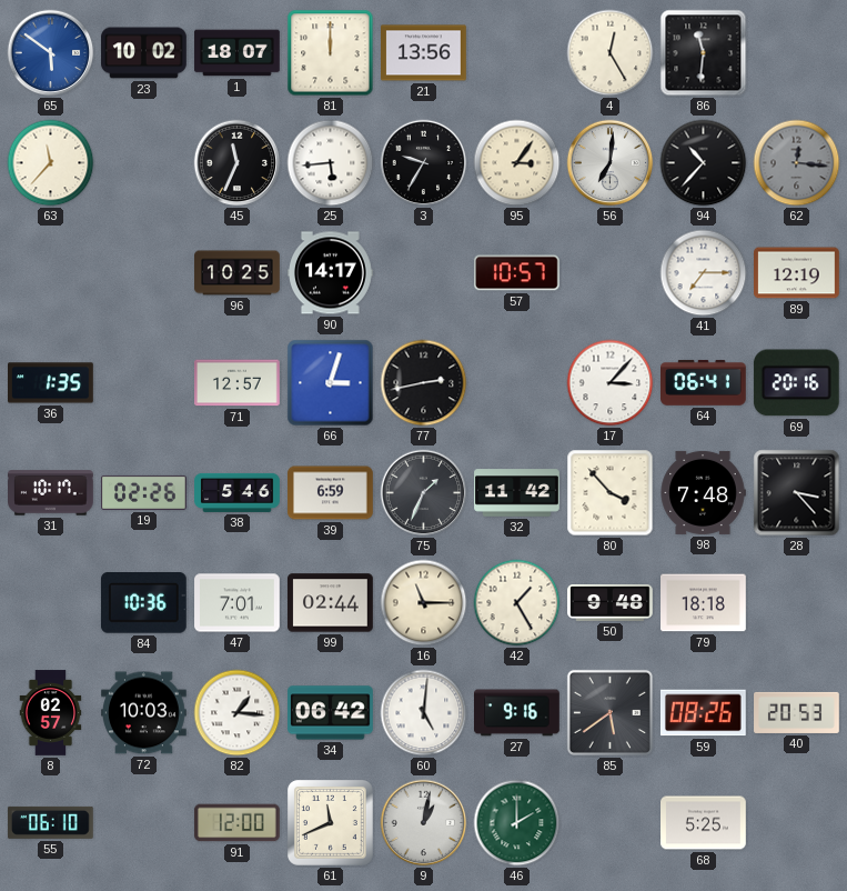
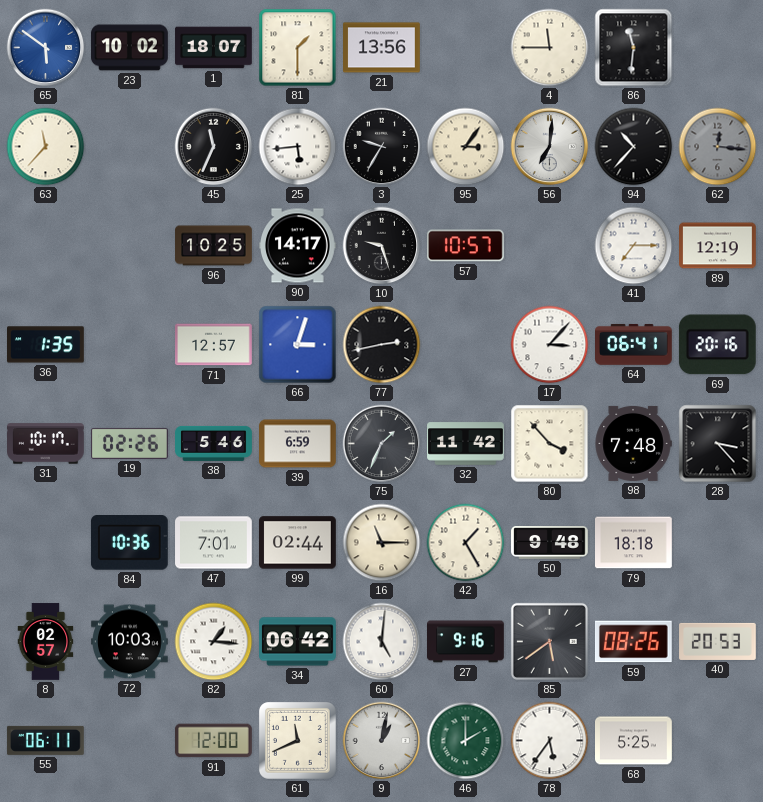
81: 12:00 -> 1:30
4: 12:25 -> 11:45
10: none -> 9:27
55: 06:10 -> 06:11
78: none -> 5:36
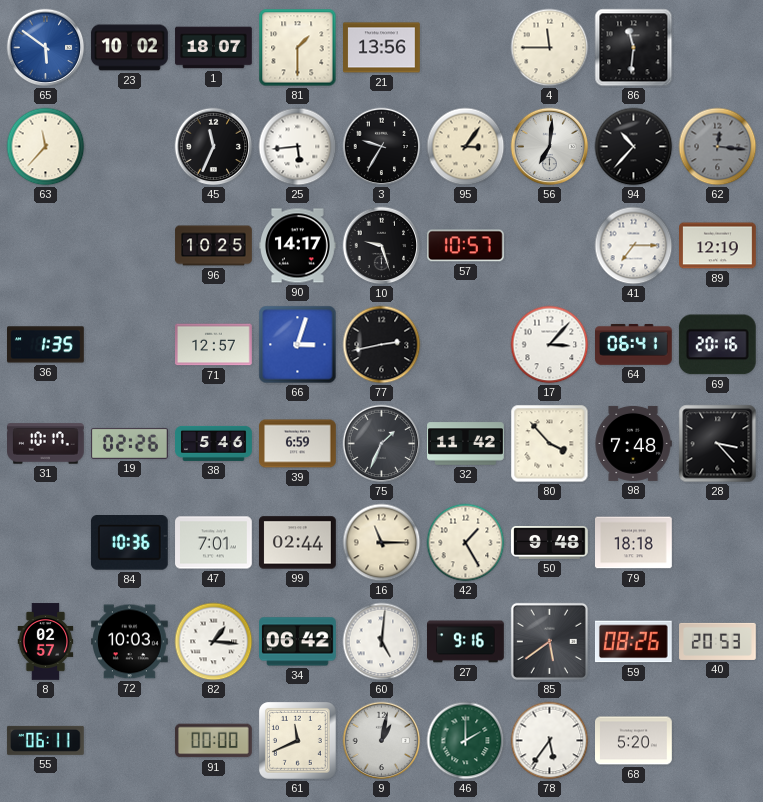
91: 12:00 -> 00:00
68: 5:25 -> 5:20
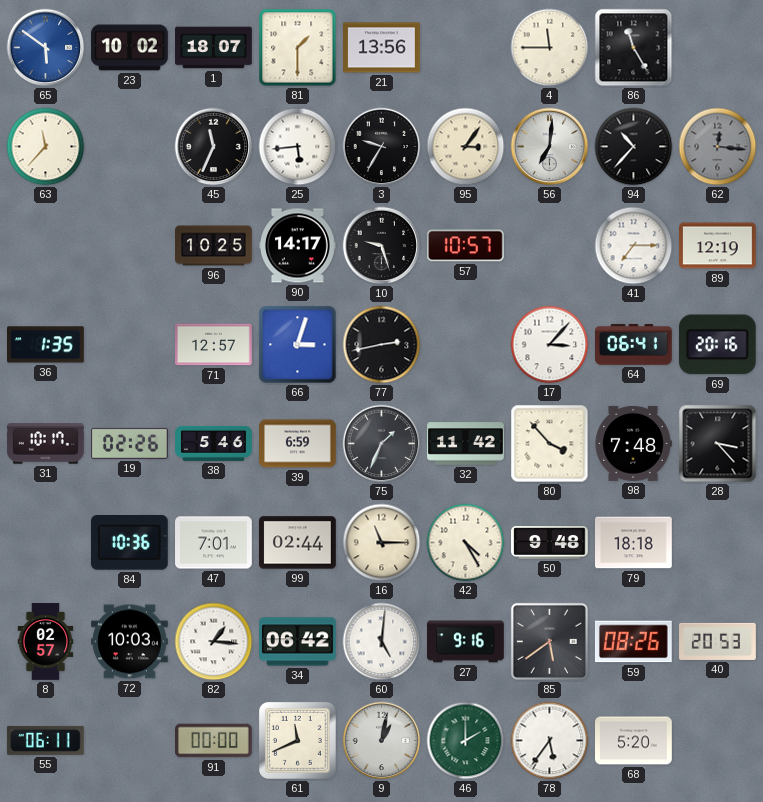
86: 11:31 -> 11:25
42: 1:25 -> 4:25
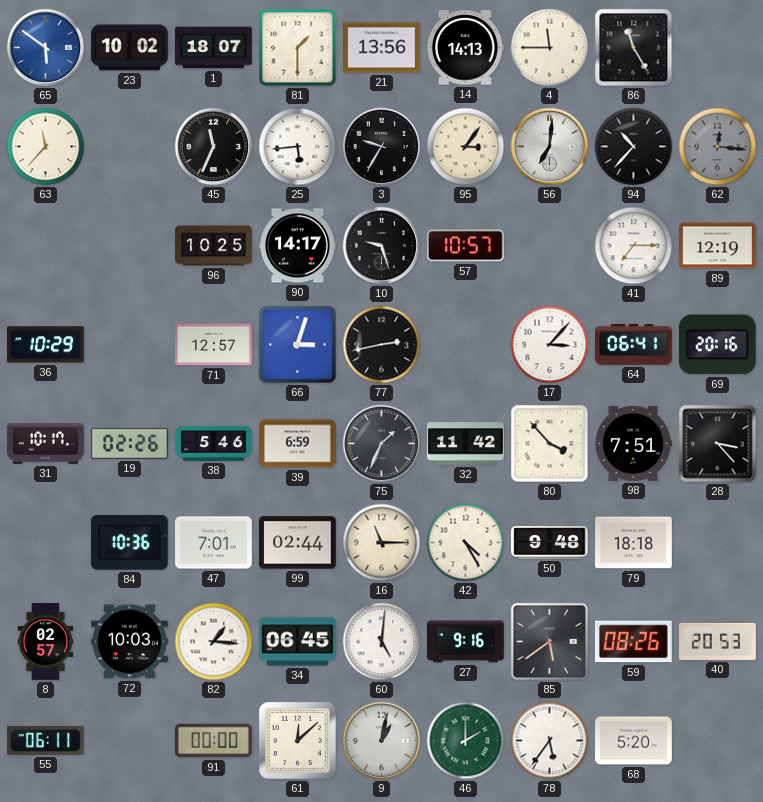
14: none -> 14:13
36: 1:35 -> 10:29
98: 7:48 -> 7:51
34: 06:42 -> 06:45
61: 11:41 -> 12:08
